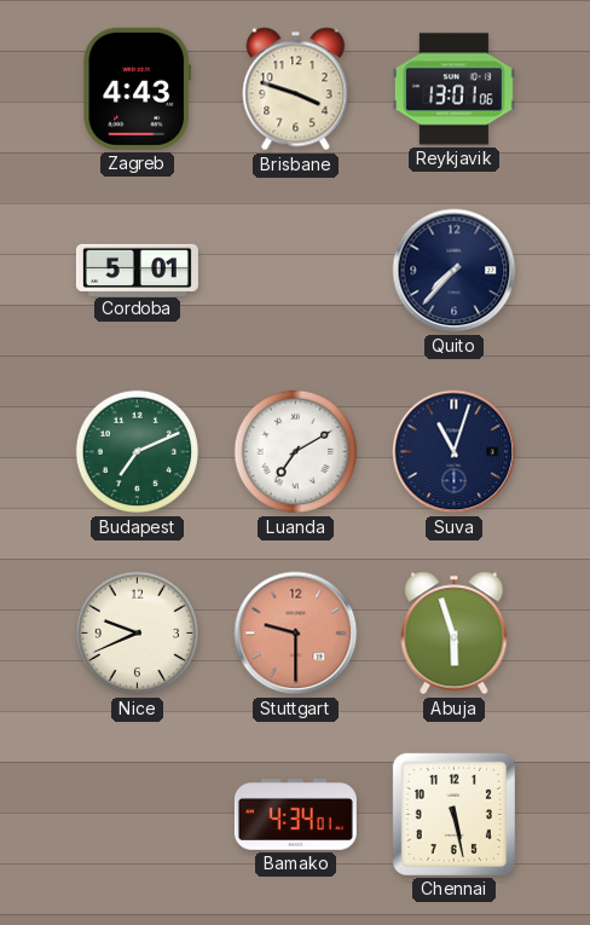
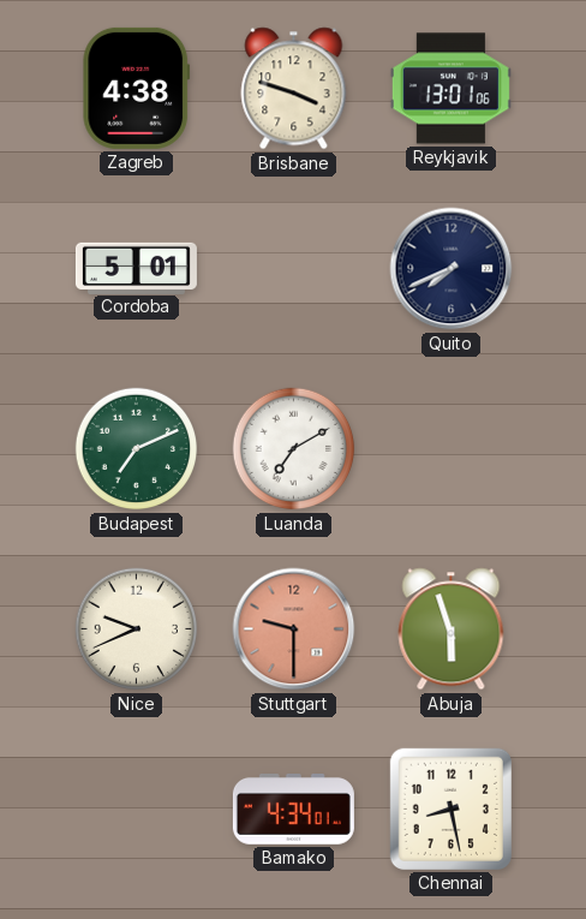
Zagreb: 4:43 -> 4:38
Quito: 7:37 -> 7:41
Suva: 11:03 -> none
Chennai: 5:28 -> 8:28
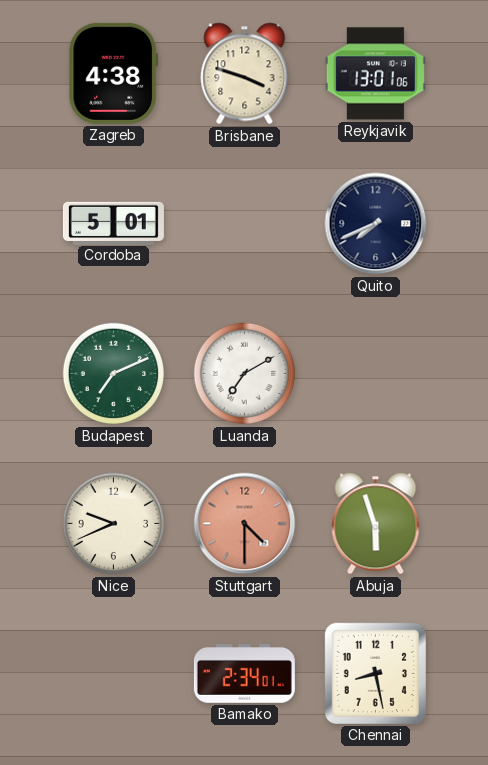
Stuttgart: 9:30 -> 4:30
Bamako: 4:34 -> 2:34
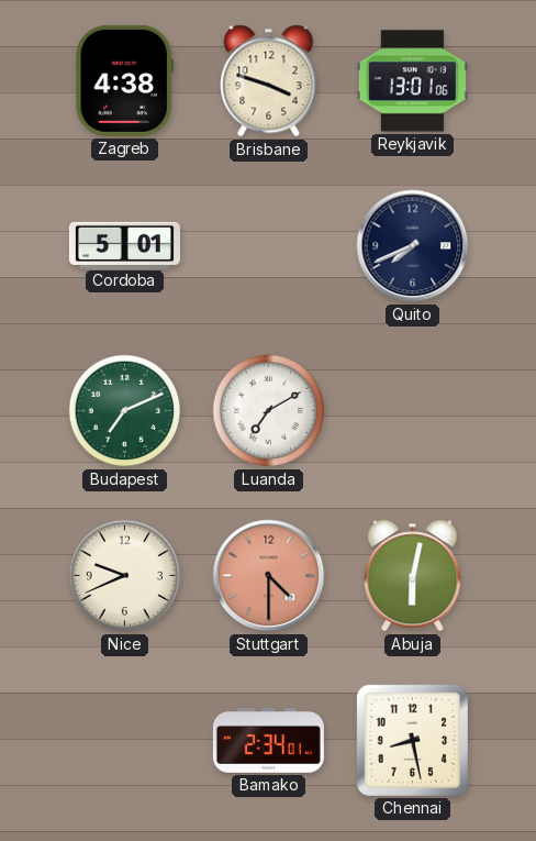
Abuja: 5:57 -> 6:02
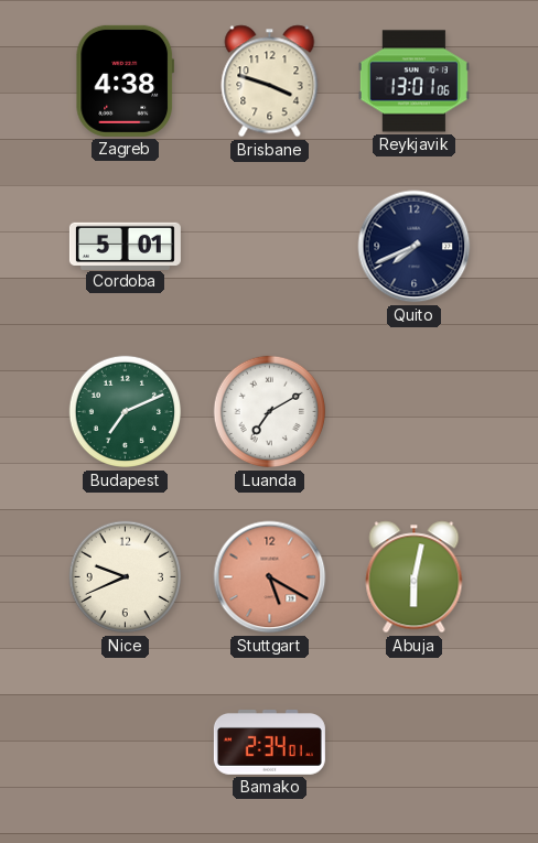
Stuttgart: 4:30 -> 5:20
Chennai: 8:28 -> none
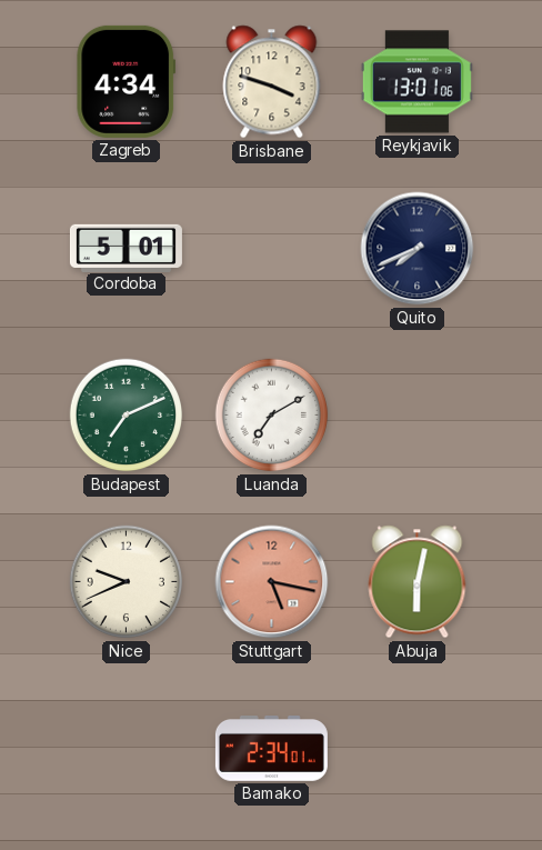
Zagreb: 4:38 -> 4:34
Stuttgart: 5:20 -> 5:17
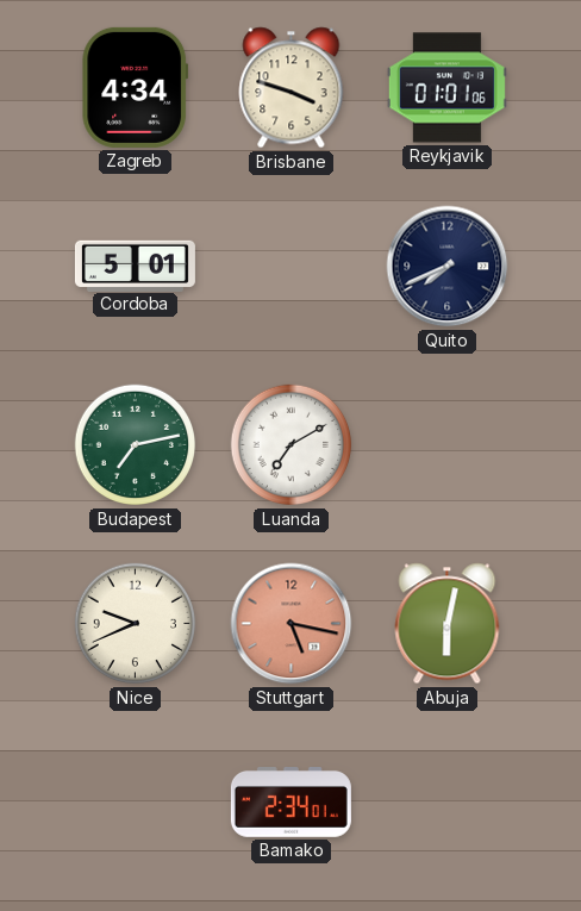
Reykjavik: 13:01 -> 01:01
Budapest: 7:11 -> 7:13
